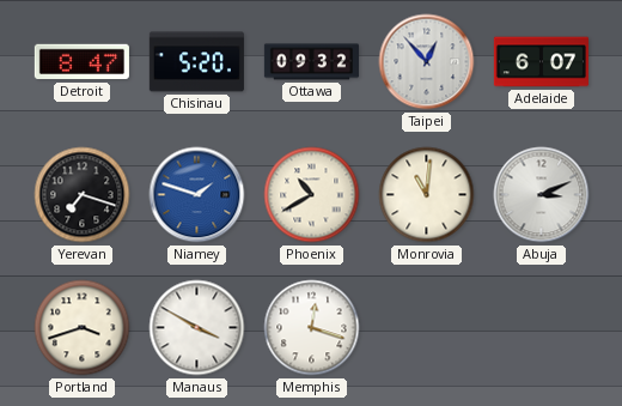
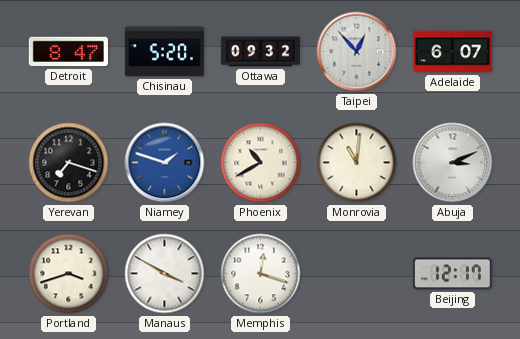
Beijing: none -> 12:17
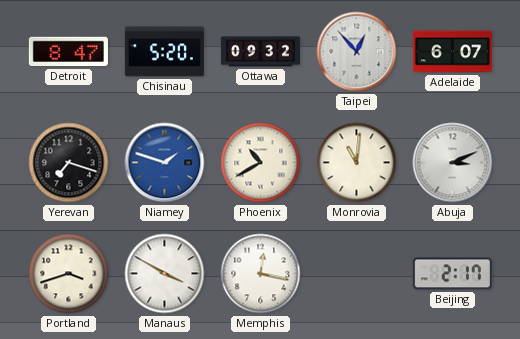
Memphis: 12:18 -> 12:17
Beijing: 12:17 -> 2:17
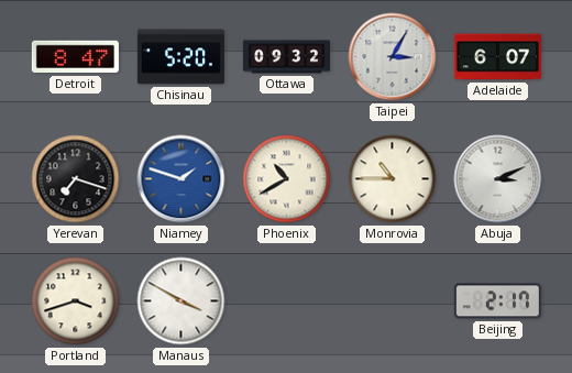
Taipei: 12:53 -> 3:05
Monrovia: 11:01 -> 10:45
Memphis: 12:17 -> none
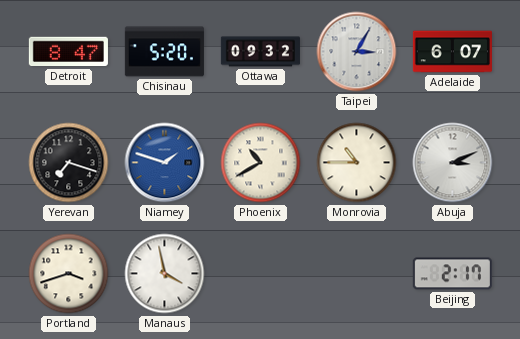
Manaus: 3:50 -> 3:58
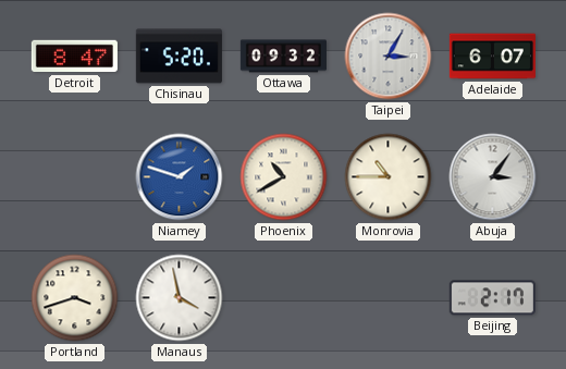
Yerevan: 7:18 -> none
Abuja: 3:11 -> 3:06
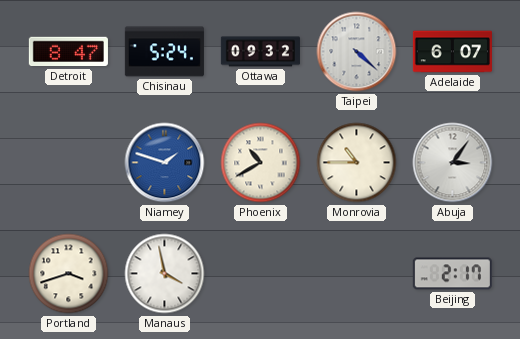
Chisinau: 5:20 -> 5:24
Taipei: 3:05 -> 4:22
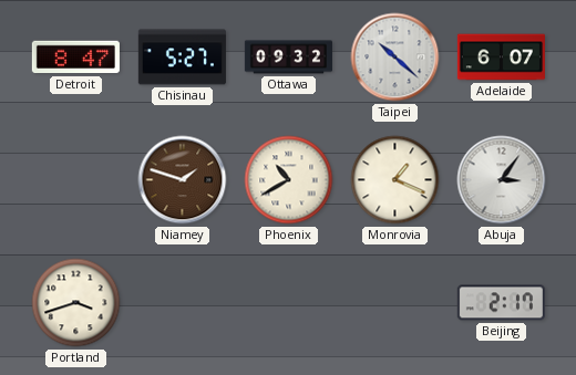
Chisinau: 5:24 -> 5:27
Taipei: 4:22 -> 10:22
Niamey dial: blue -> brown
Monrovia: 10:45 -> 1:19
Manaus: 3:58 -> none
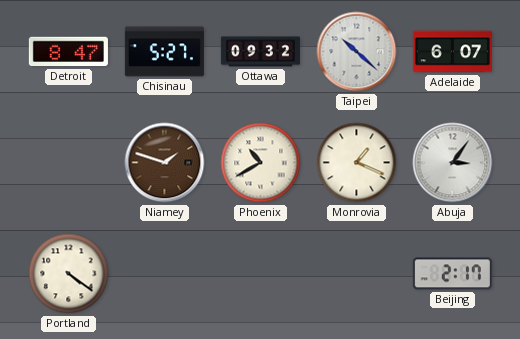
Portland: 3:42 -> 4:21
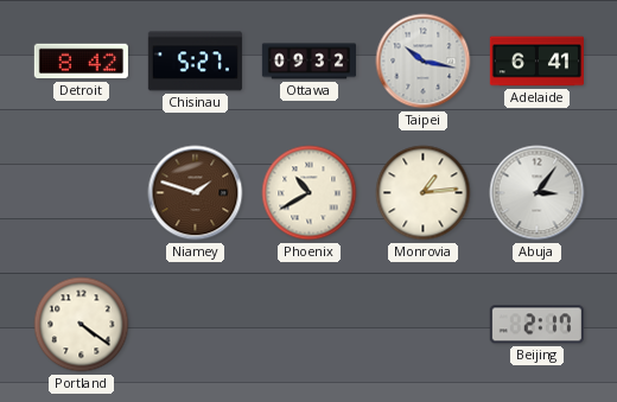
Detroit: 8:47 -> 8:42
Taipei: 10:22 -> 10:17
Adelaide: 6:07 -> 6:41
Monrovia: 1:19 -> 1:14
